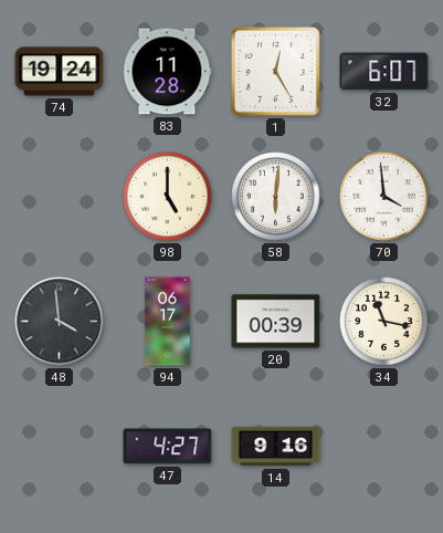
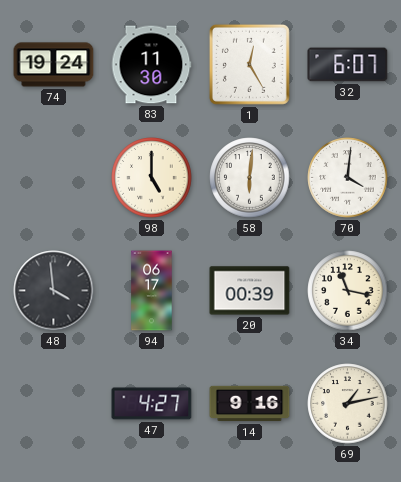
83: 11:28 -> 11:30
70: 3:59 -> 4:01
69: none -> 1:13
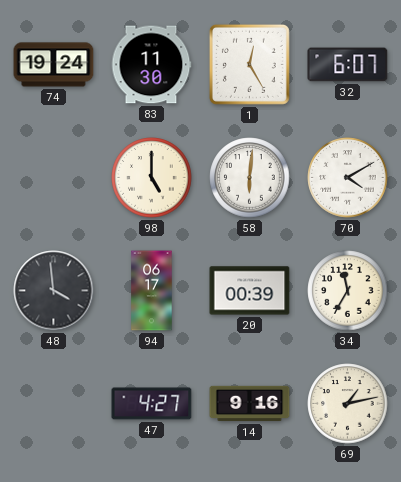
70: 4:01 -> 4:10
34: 11:17 -> 11:35
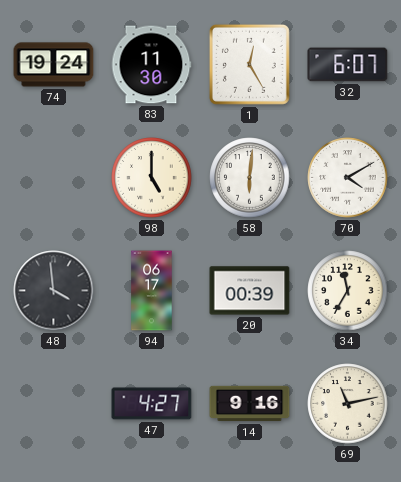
69: 1:13 -> 11:13
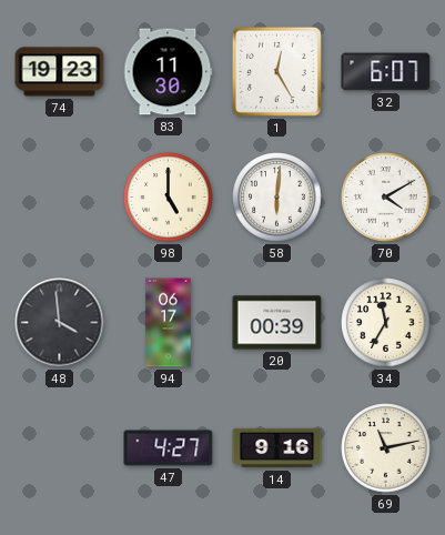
74: 19:24 -> 19:23
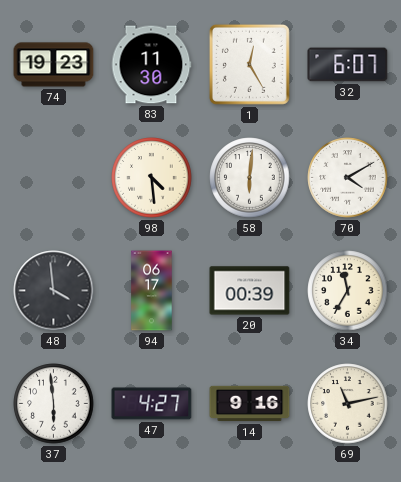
98: 5:00 -> 4:29
37: none -> 5:59
